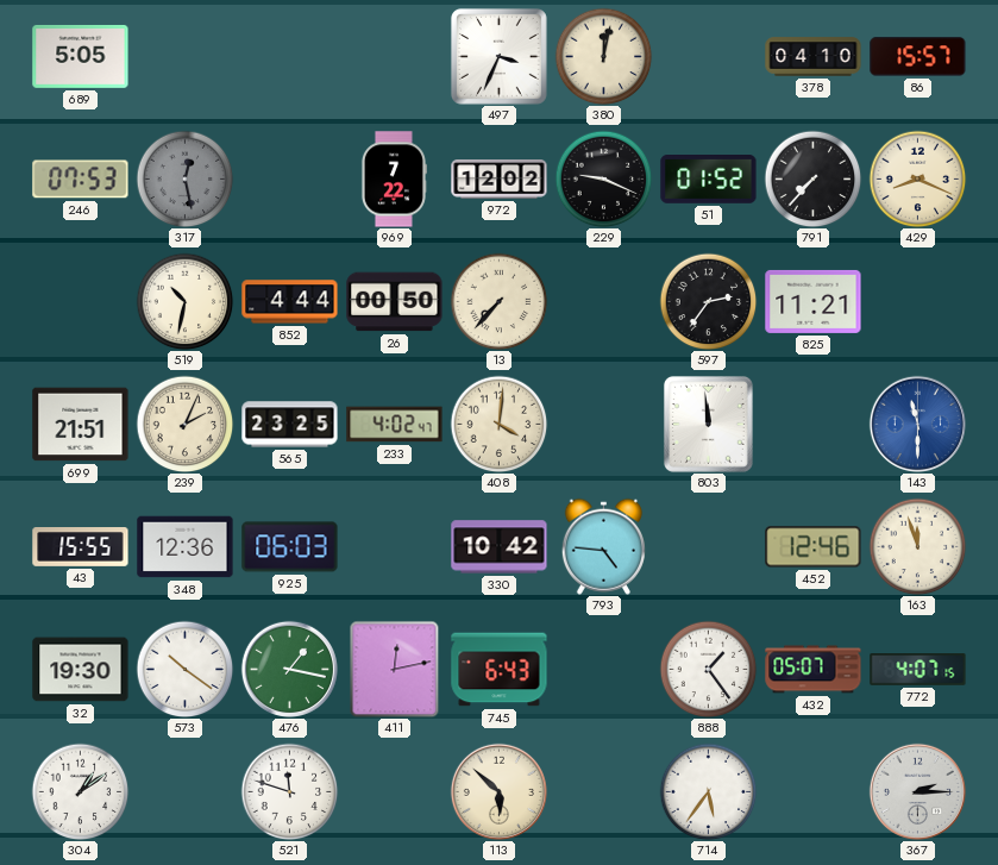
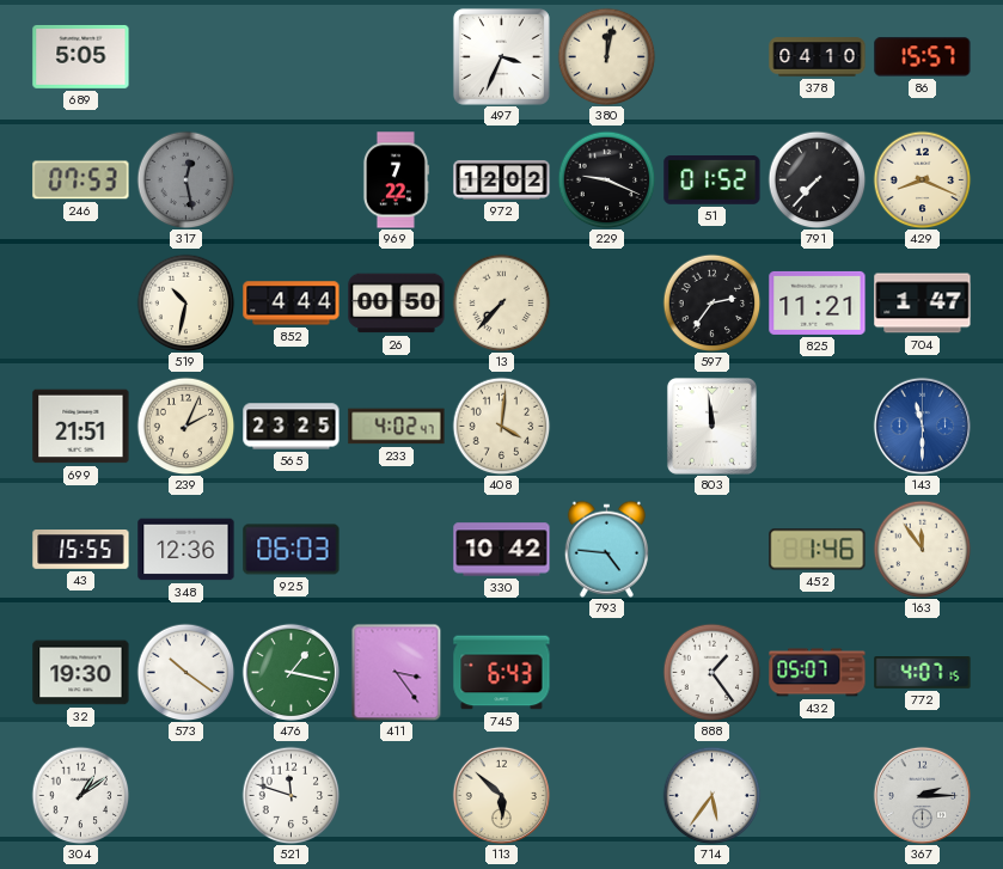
704: none -> 1:47
452: 12:46 -> 1:46
163: 11:57 -> 11:54
411: 12:13 -> 3:24
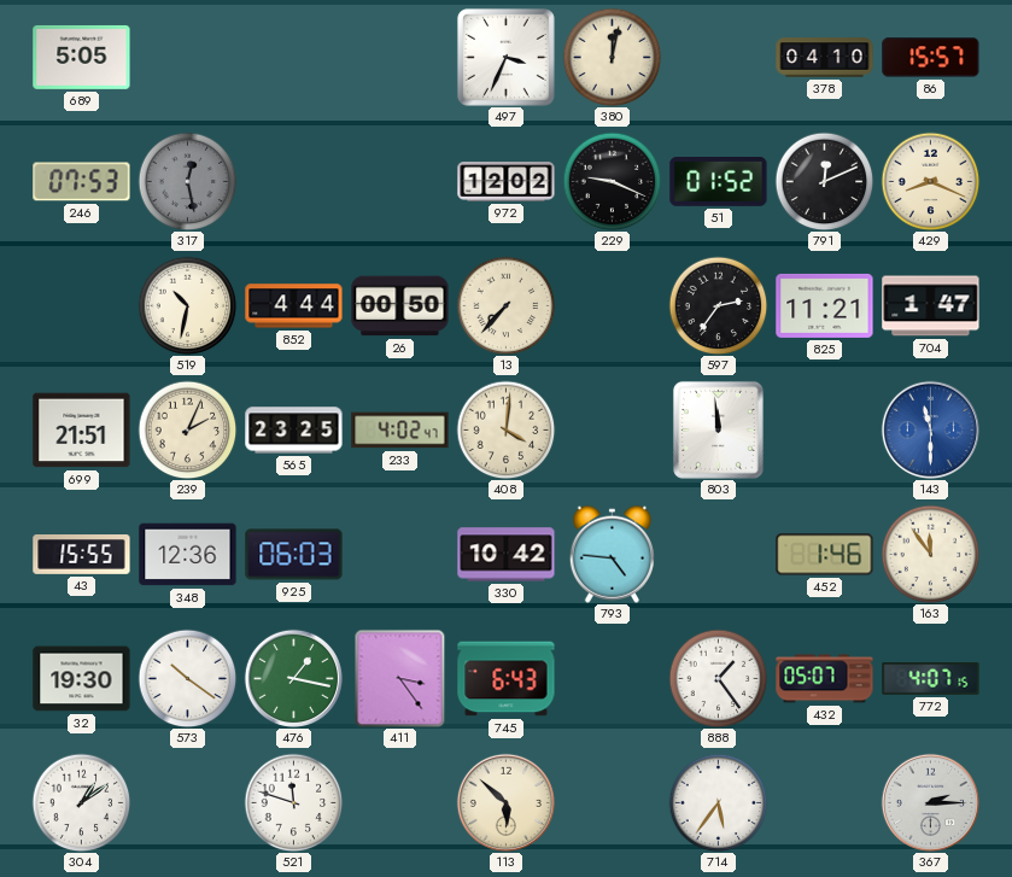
969: 7:22 -> none
791: 7:37 -> 12:11
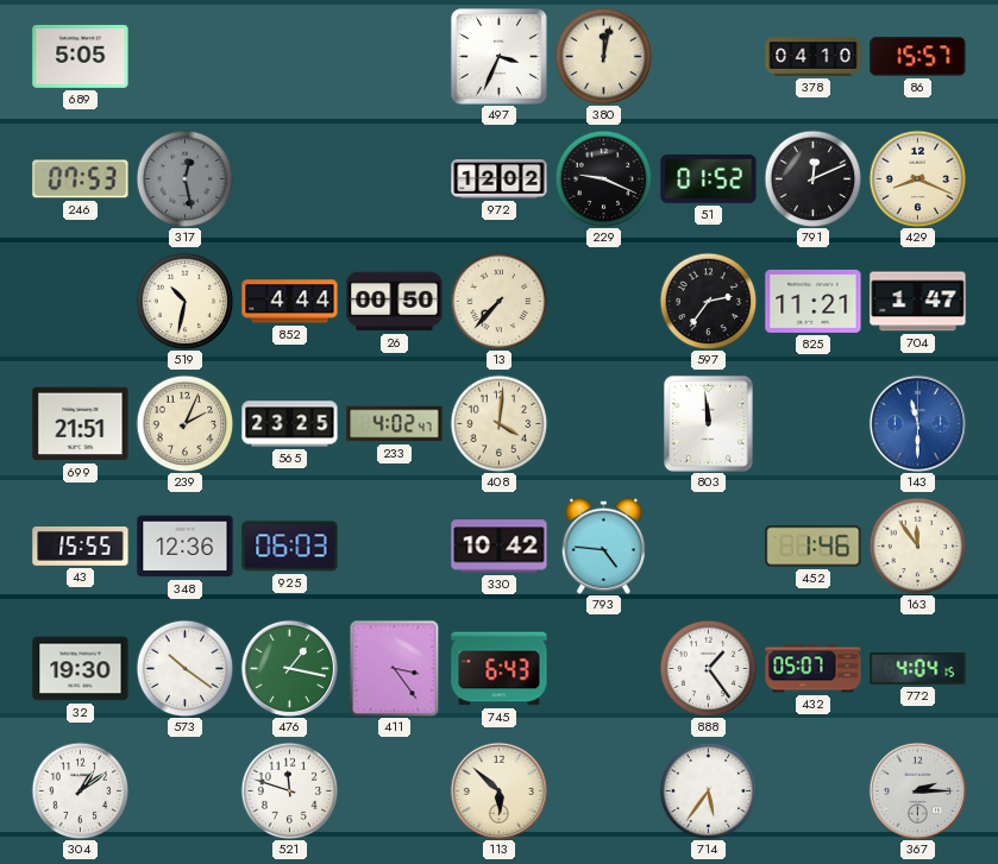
772: 4:07 -> 4:04
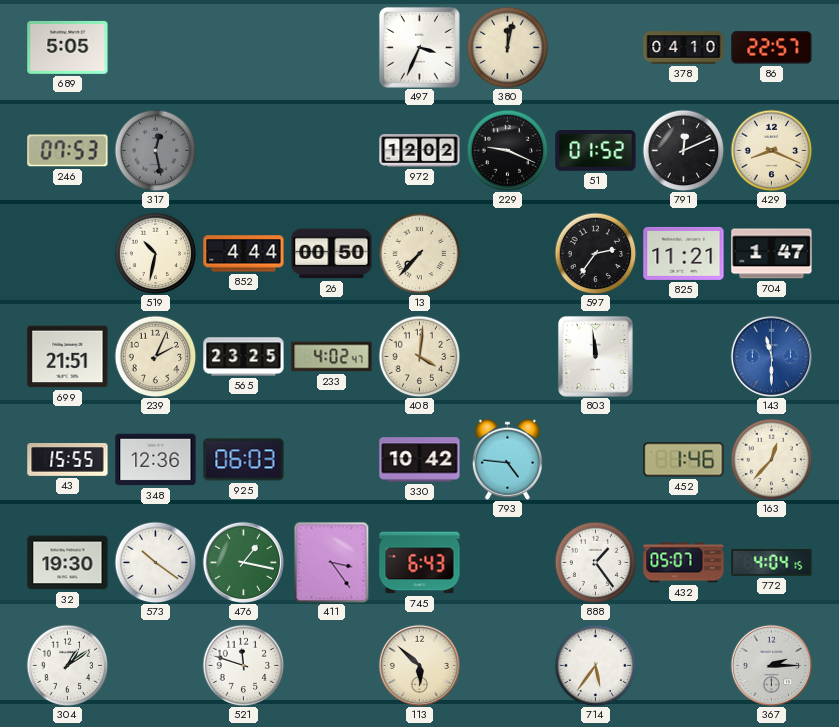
86: 15:57 -> 22:57
163: 11:54 -> 12:37
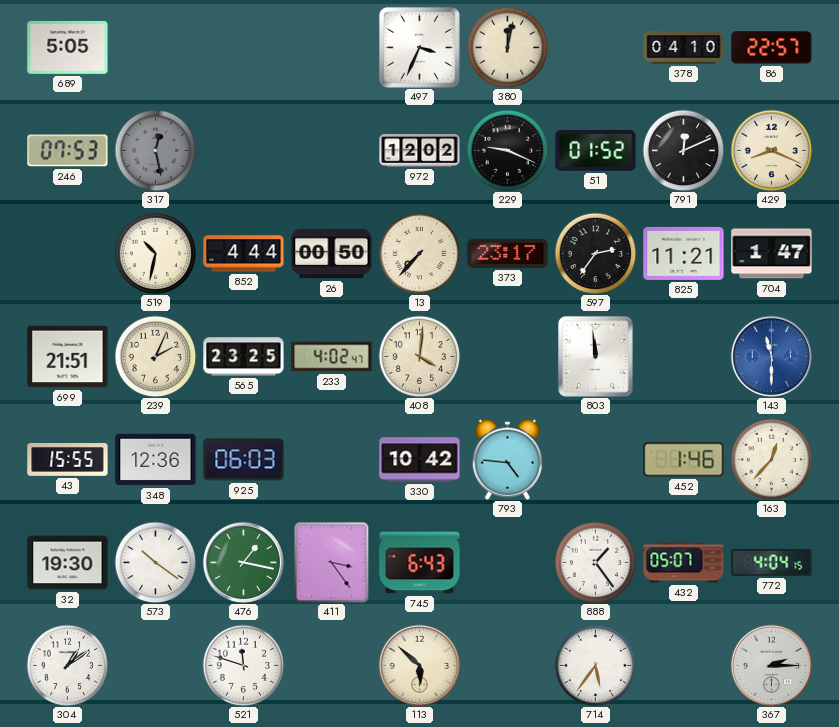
373: none -> 23:17
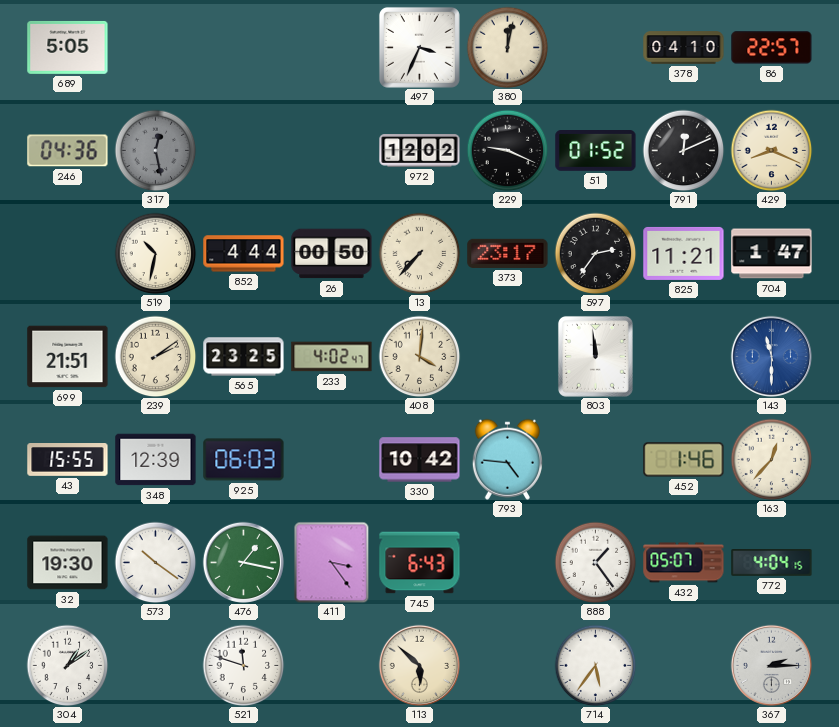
246: 07:53 -> 04:36
239: 2:04 -> 2:09
348: 12:36 -> 12:39
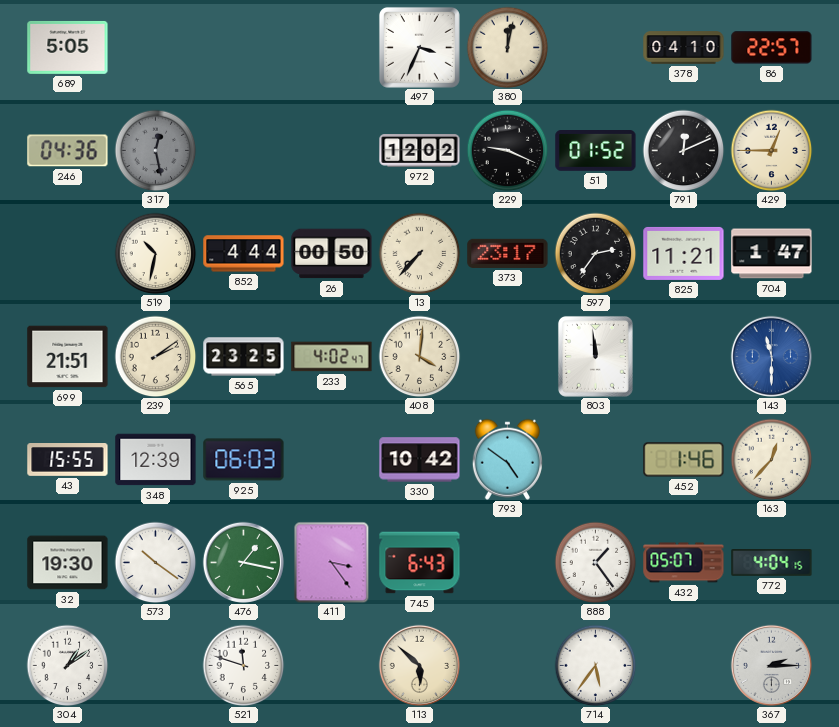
429: 8:19 -> 12:45
793: 4:46 -> 4:51
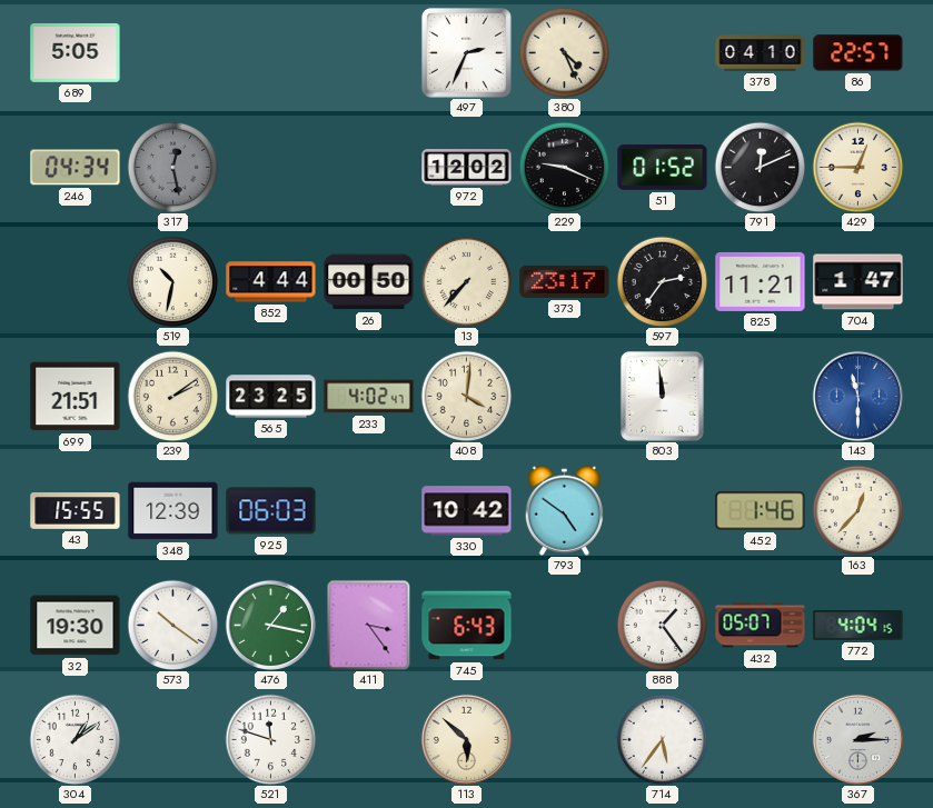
497: 3:34 -> 2:34
380: 12:02 -> 4:26
246: 04:36 -> 04:34
